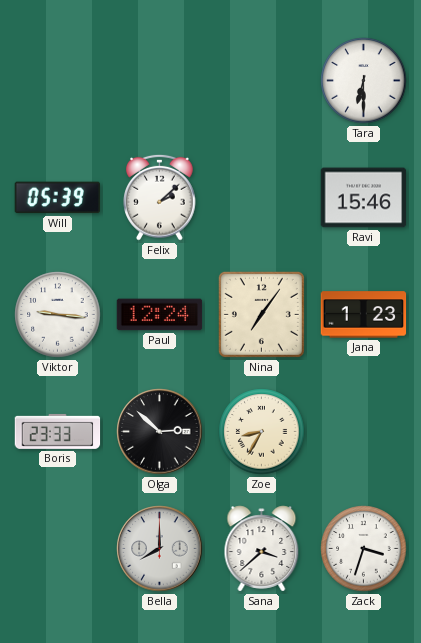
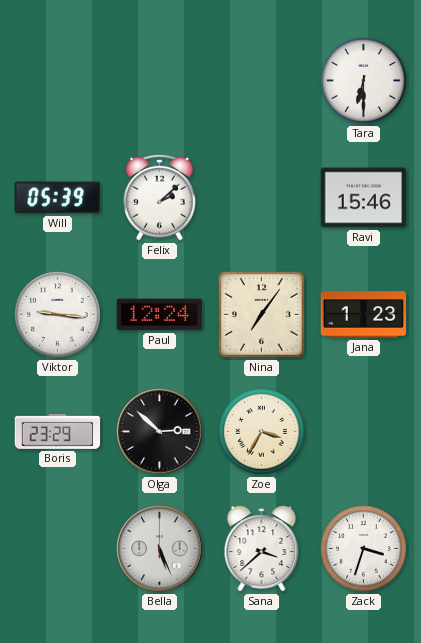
Boris: 23:33 -> 23:29
Zoe: 8:35 -> 3:35
Bella: 8:00 -> 5:26
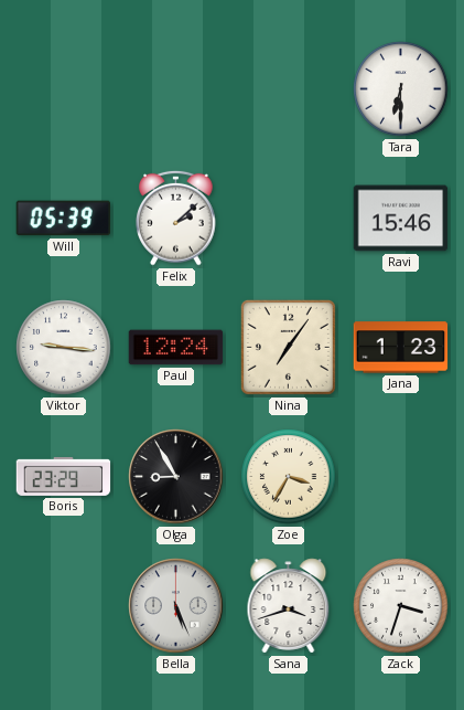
Olga: 2:52 -> 8:55
Sana: 3:38 -> 3:42
